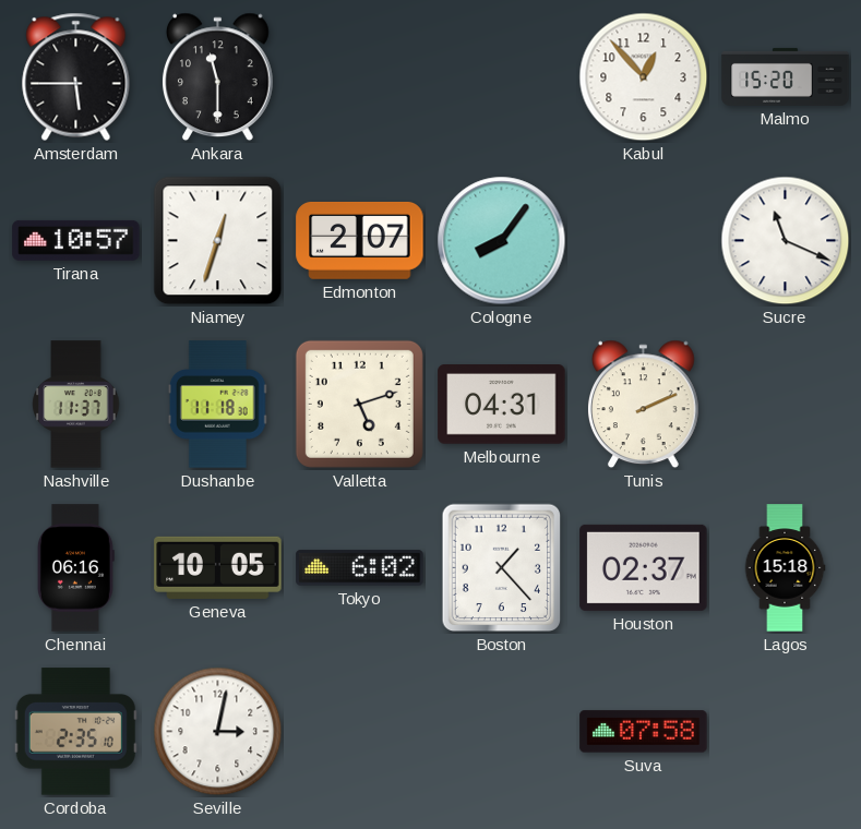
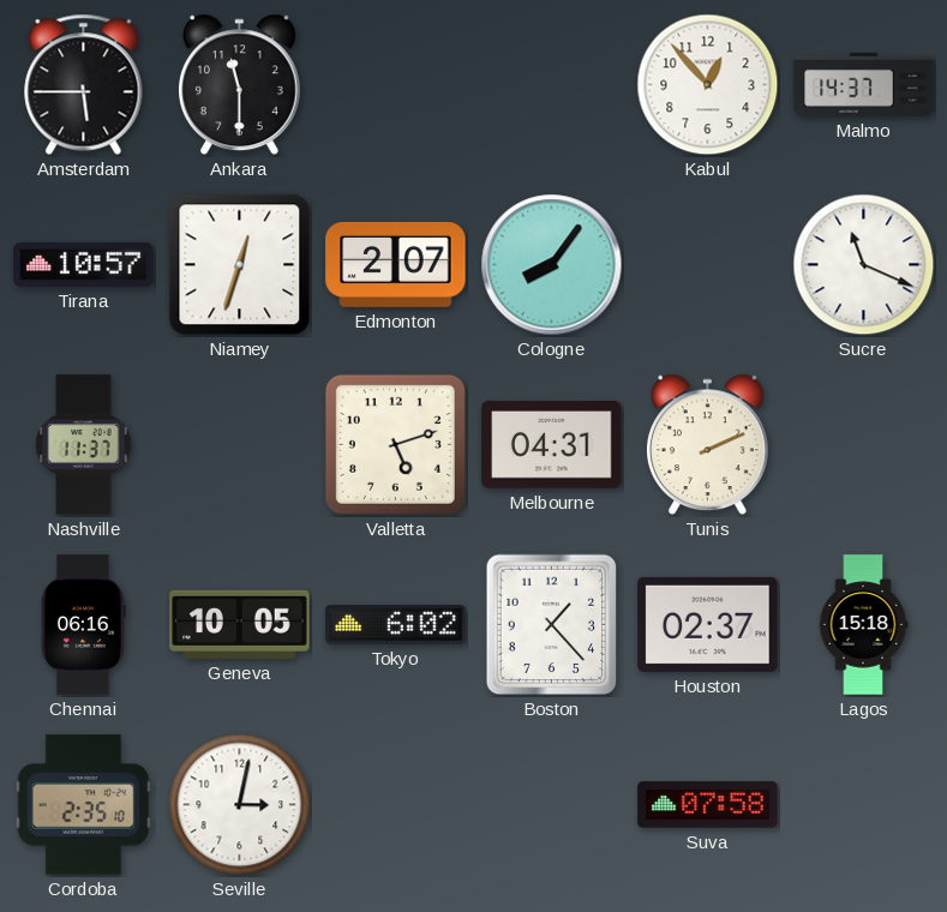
Malmo: 15:20 -> 14:37
Dushanbe: 11:18 -> none
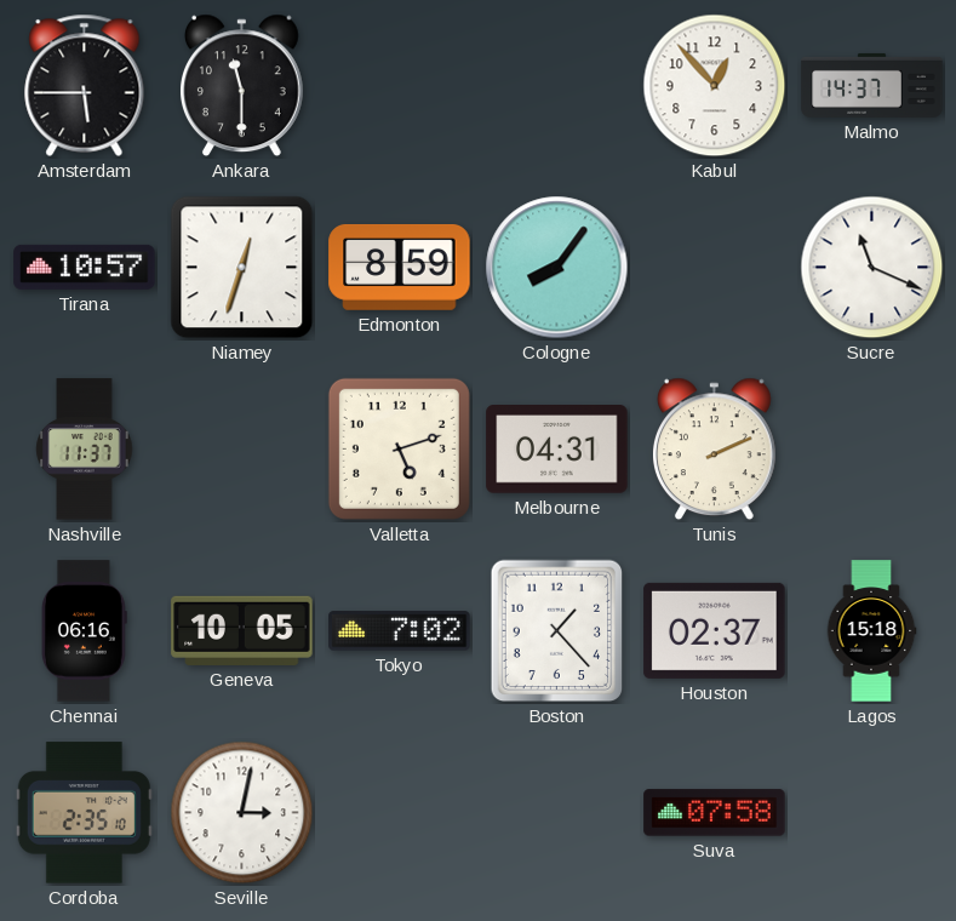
Edmonton: 2:07 -> 8:59
Tokyo: 6:02 -> 7:02
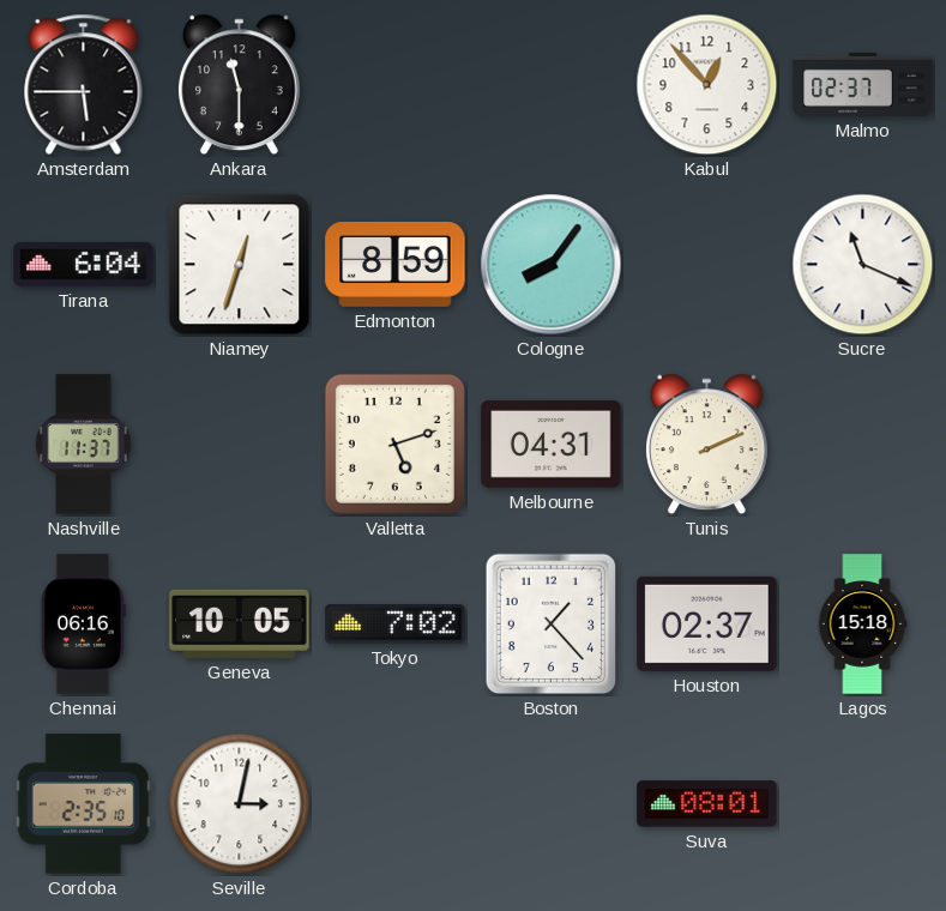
Malmo: 14:37 -> 02:37
Tirana: 10:57 -> 6:04
Suva: 07:58 -> 08:01
